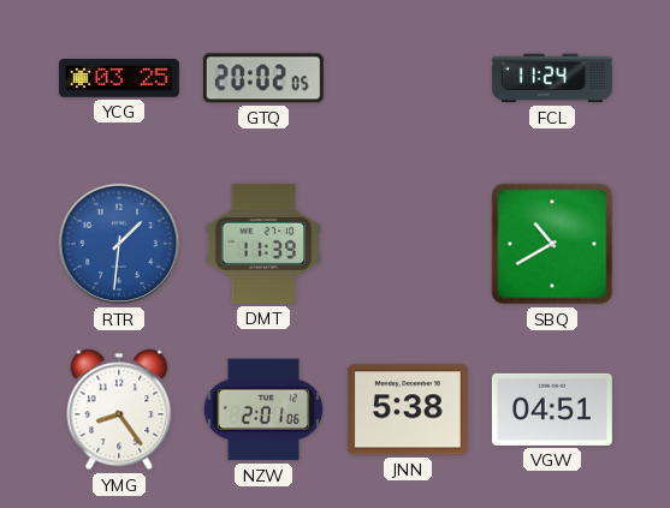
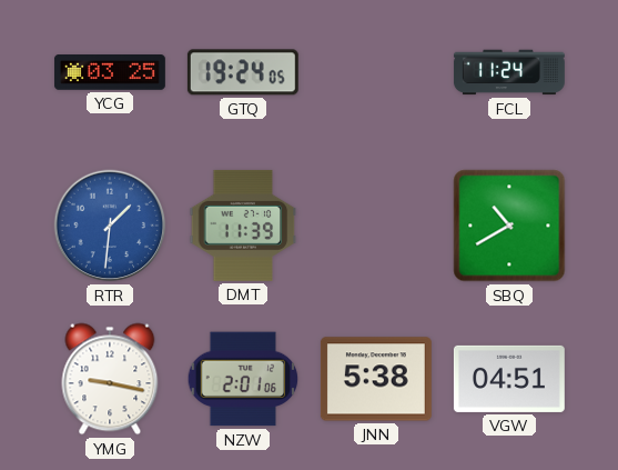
GTQ: 20:02 -> 19:24
YMG: 8:24 -> 9:17
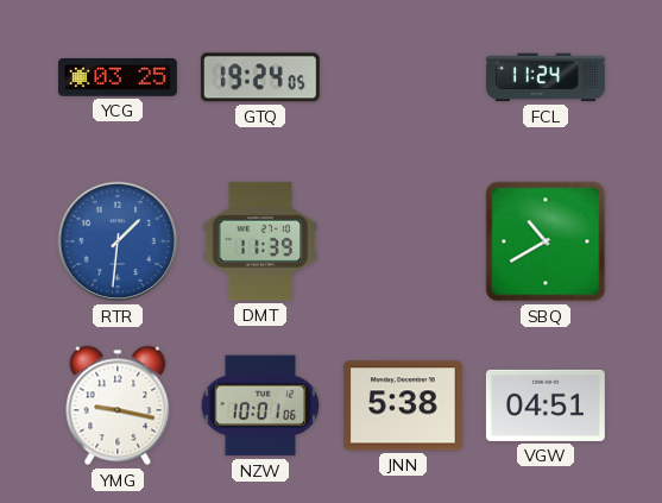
NZW: 2:01 -> 10:01
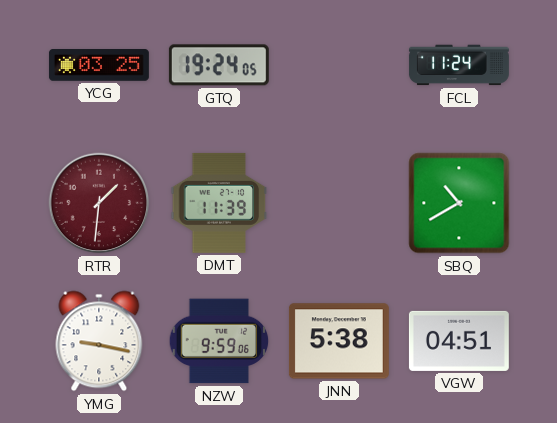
RTR dial: blue -> burgundy
NZW: 10:01 -> 9:59
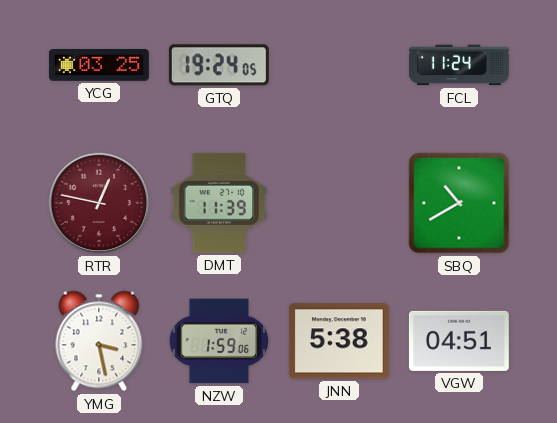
RTR: 1:31 -> 12:47
YMG: 9:17 -> 3:28
NZW: 9:59 -> 1:59
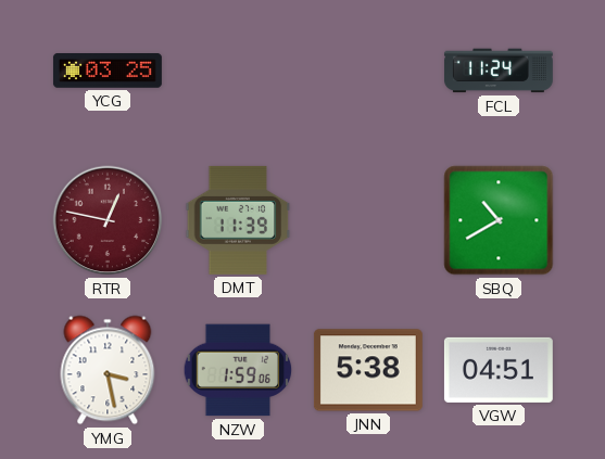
GTQ: 19:24 -> none
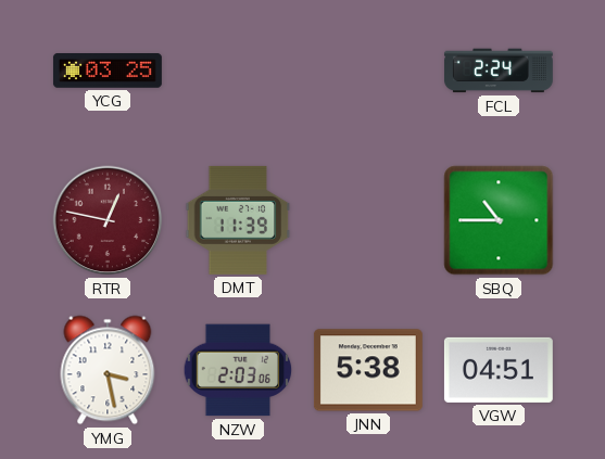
FCL: 11:24 -> 2:24
SBQ: 10:40 -> 10:45
NZW: 1:59 -> 2:03
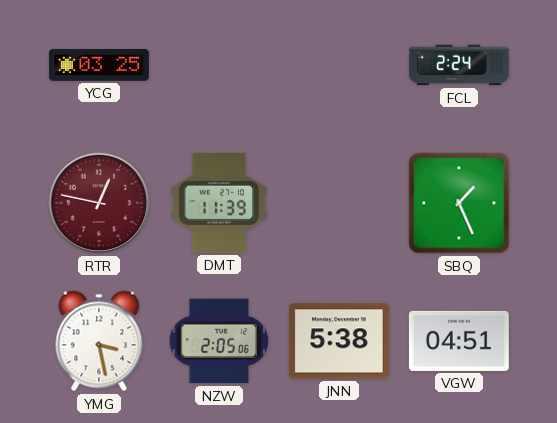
SBQ: 10:45 -> 1:26
NZW: 2:03 -> 2:05
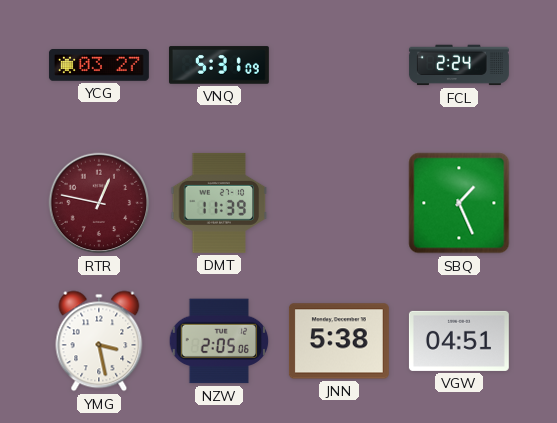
YCG: 03:25 -> 03:27
VNQ: none -> 5:31
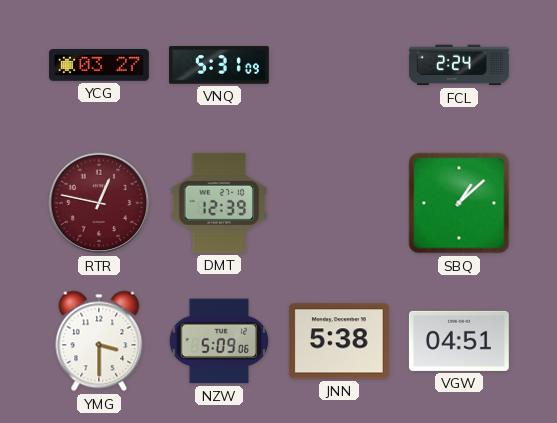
DMT: 11:39 -> 12:39
SBQ: 1:26 -> 1:08
YMG: 3:28 -> 3:30
NZW: 2:05 -> 5:09
